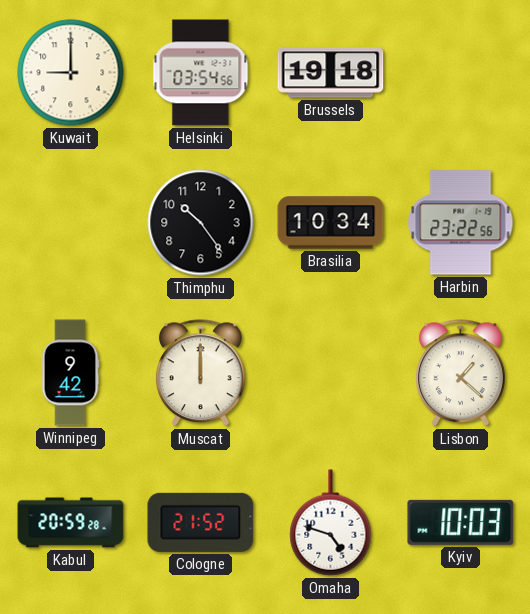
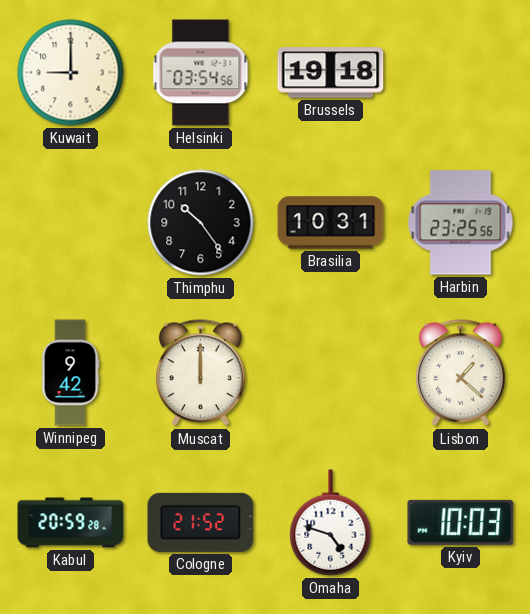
Brasilia: 10:34 -> 10:31
Harbin: 23:22 -> 23:25
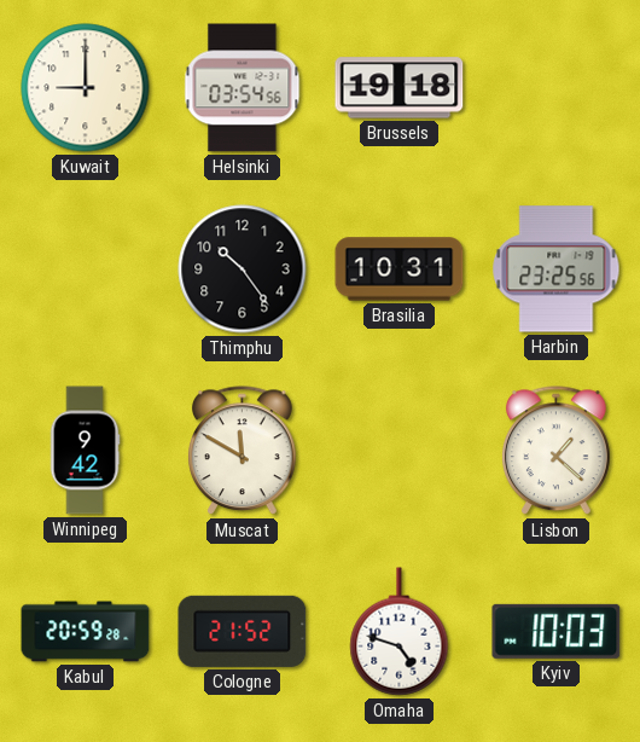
Muscat: 12:00 -> 11:50
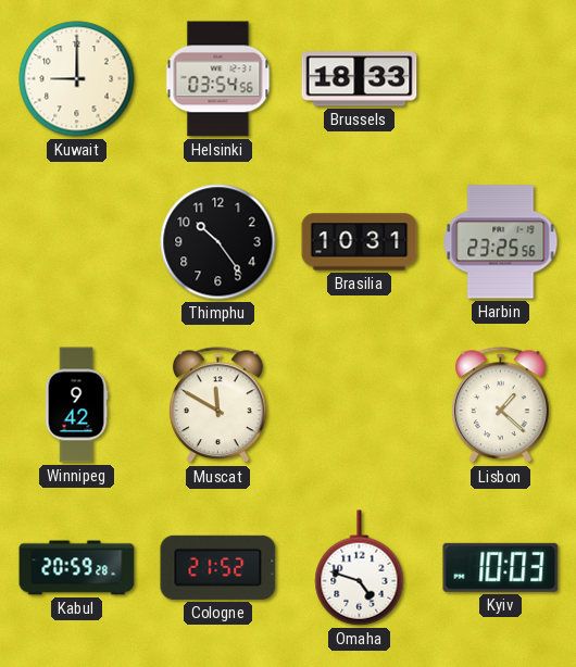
Brussels: 19:18 -> 18:33
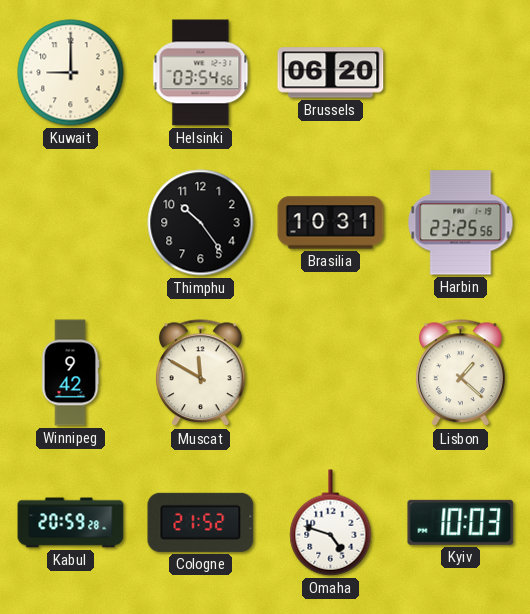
Brussels: 18:33 -> 06:20
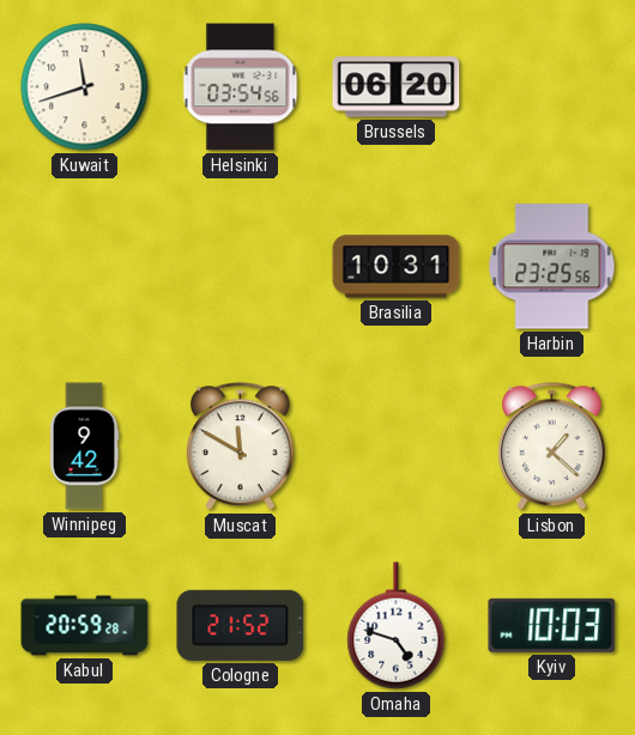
Kuwait: 9:00 -> 11:42
Thimphu: 10:24 -> none
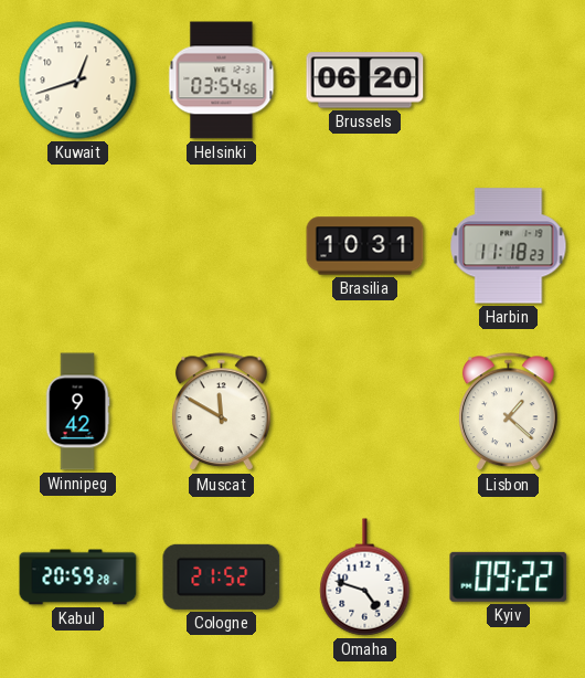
Kuwait: 11:42 -> 12:42
Harbin: 23:25 -> 11:18
Kyiv: 10:03 -> 09:22
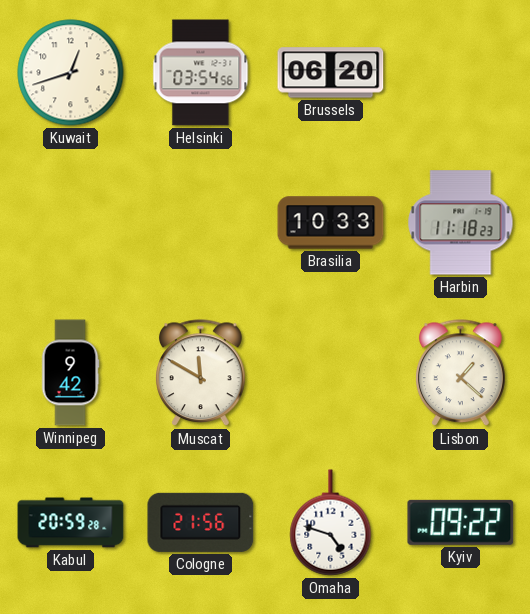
Brasilia: 10:31 -> 10:33
Cologne: 21:52 -> 21:56
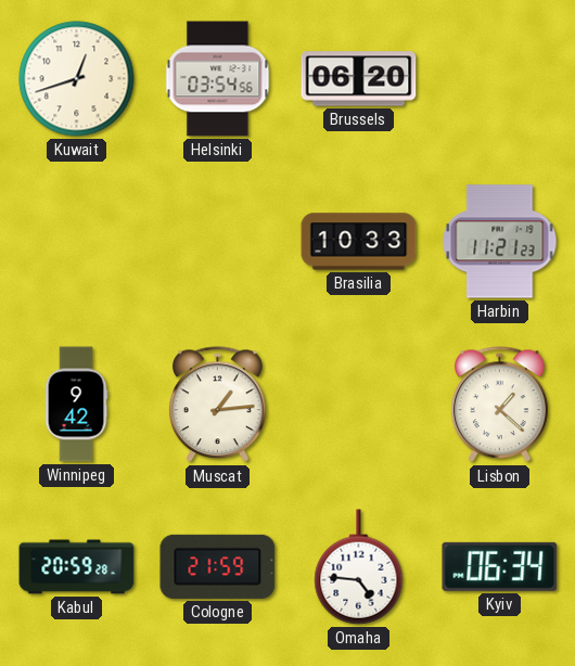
Harbin: 11:18 -> 11:21
Muscat: 11:50 -> 1:14
Cologne: 21:56 -> 21:59
Omaha: 4:48 -> 4:46
Kyiv: 09:22 -> 06:34
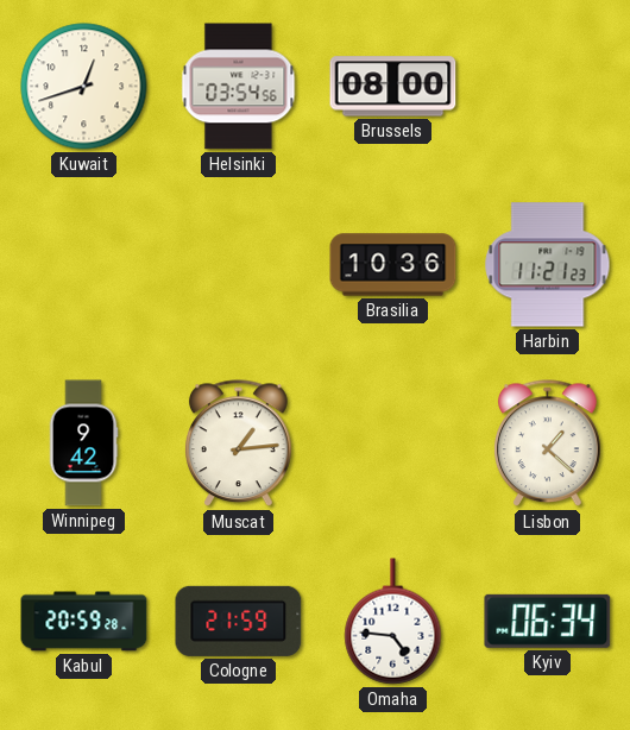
Brussels: 06:20 -> 08:00
Brasilia: 10:33 -> 10:36
